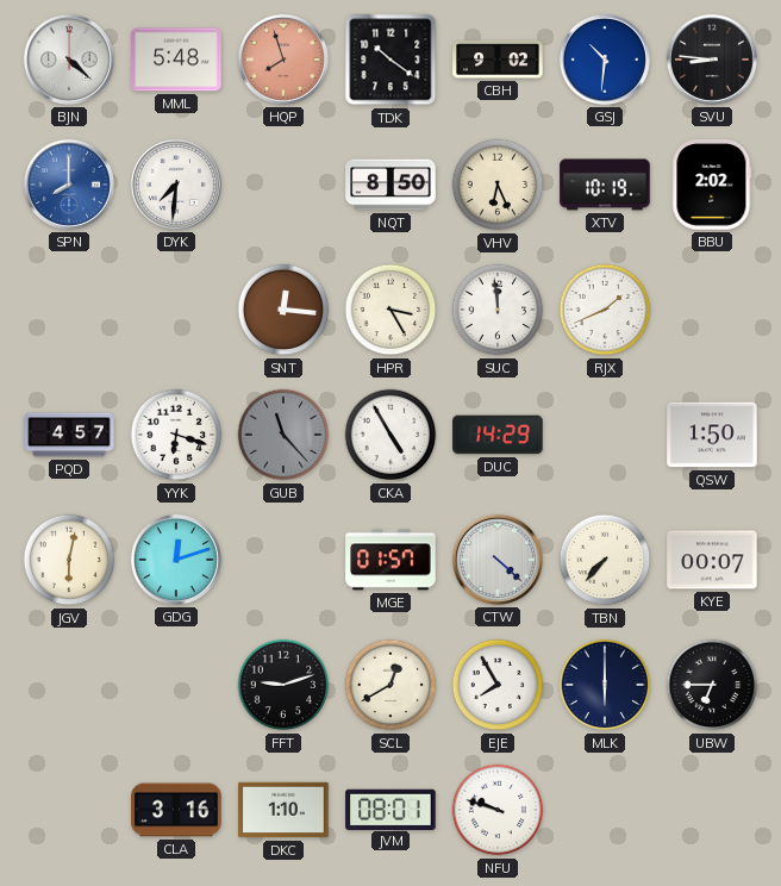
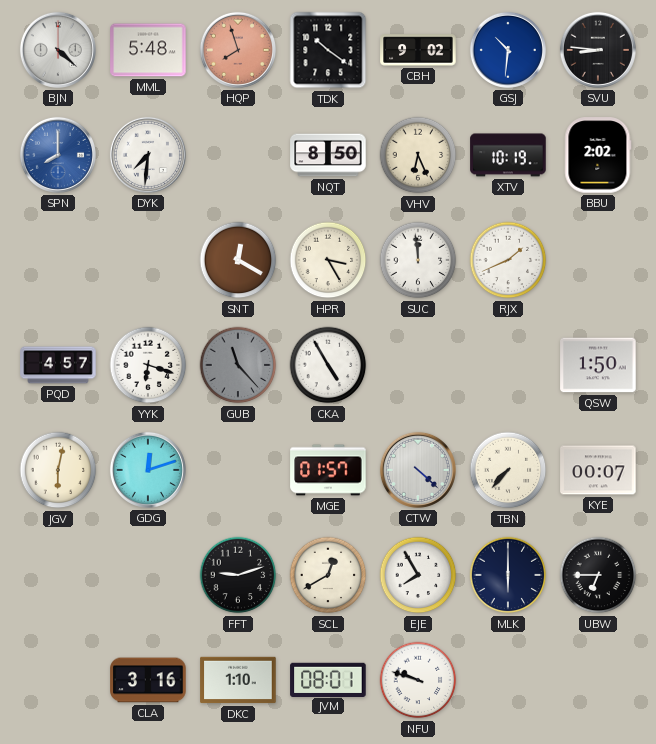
SNT: 12:16 -> 12:20
DUC: 14:29 -> none
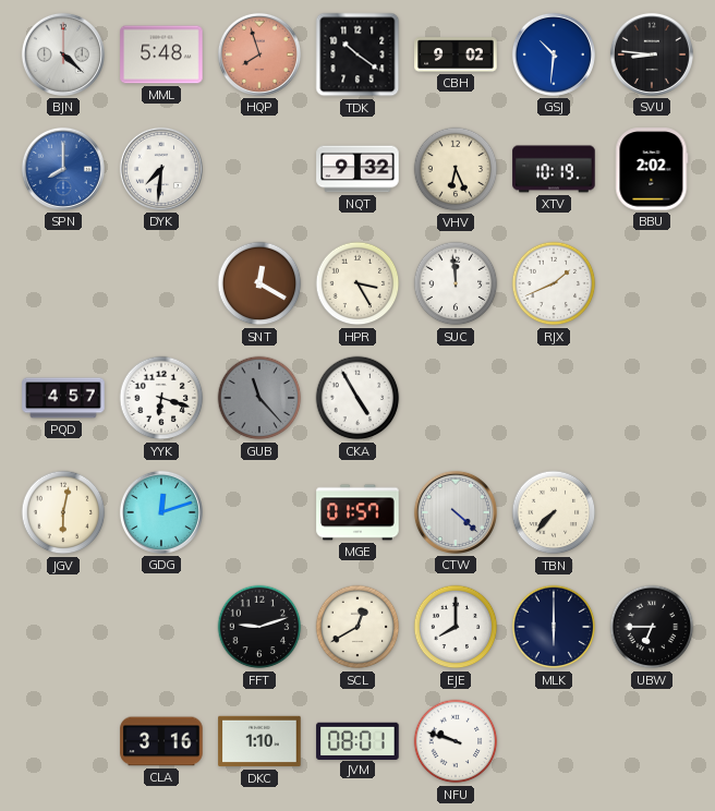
NQT: 8:50 -> 9:32
QSW: 1:50 -> none
KYE: 00:07 -> none
EJE: 7:55 -> 8:00
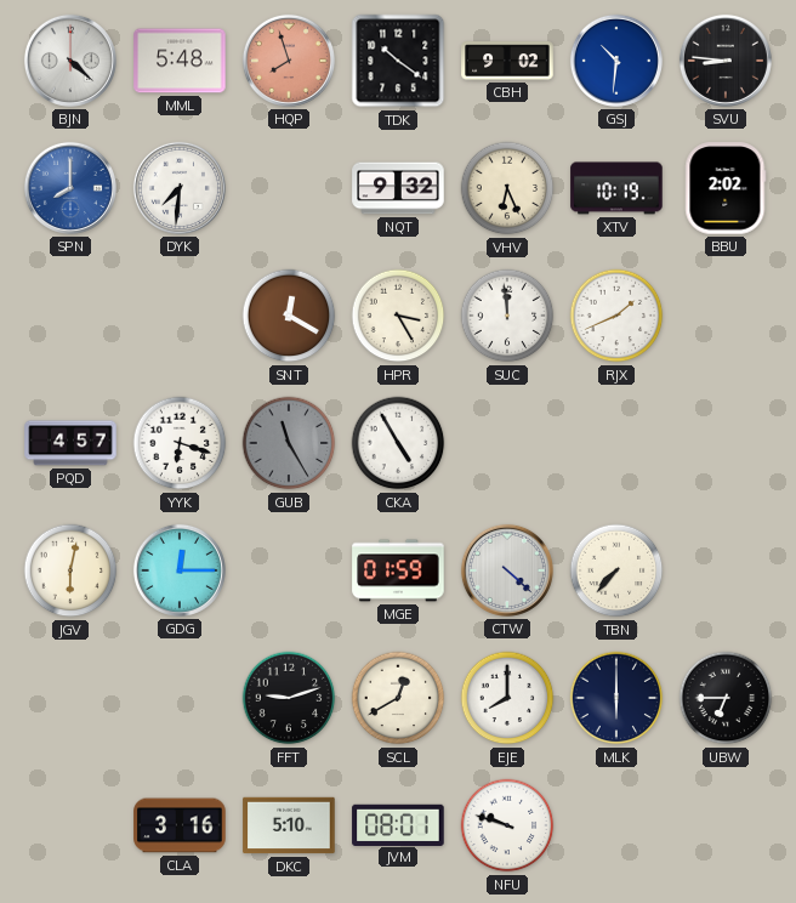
GUB: 11:23 -> 11:25
GDG: 12:12 -> 12:15
MGE: 01:57 -> 01:59
DKC: 1:10 -> 5:10
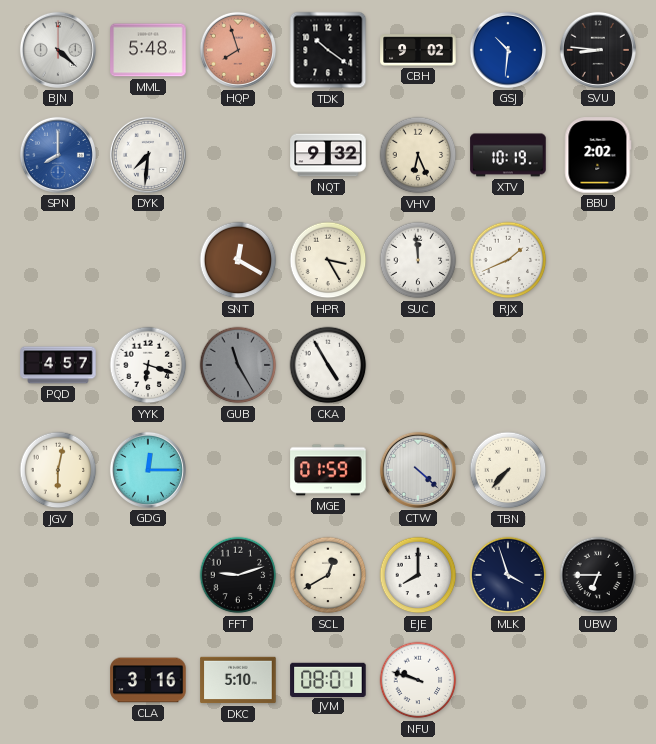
MLK: 6:00 -> 3:57
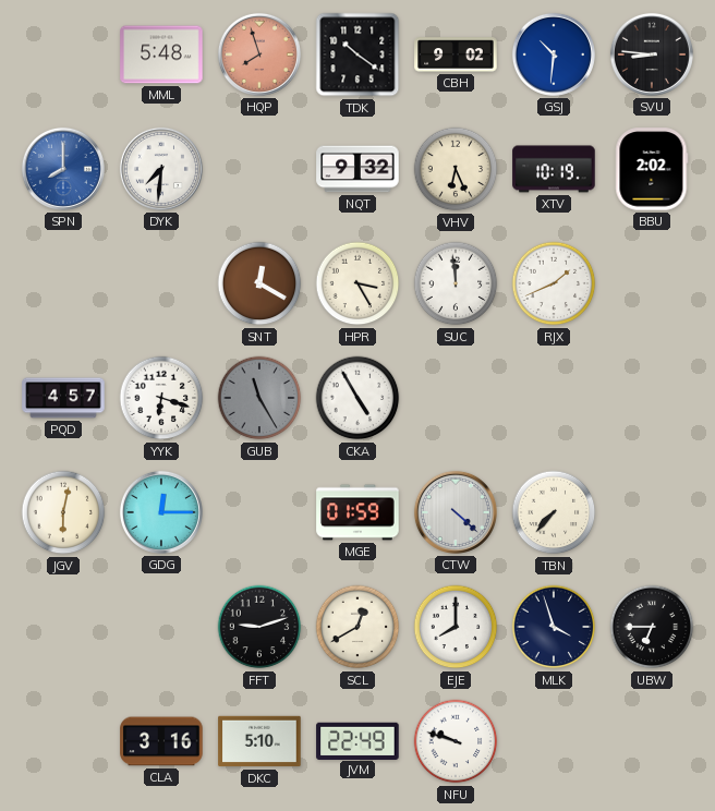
BJN: 4:22 -> none
JVM: 08:01 -> 22:49
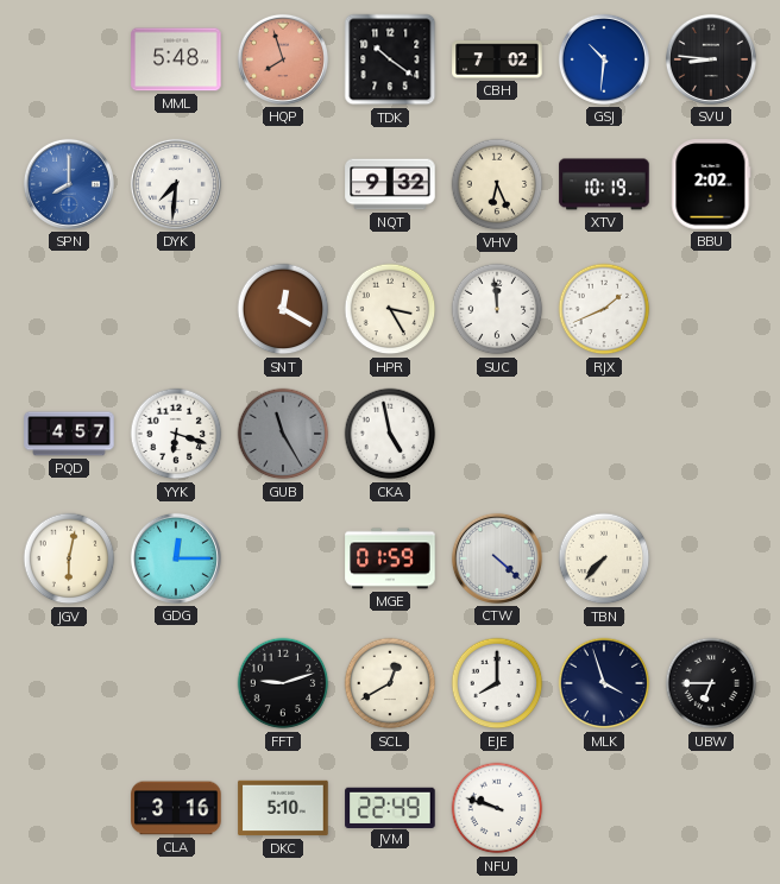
CBH: 9:02 -> 7:02
CKA: 4:55 -> 4:58
